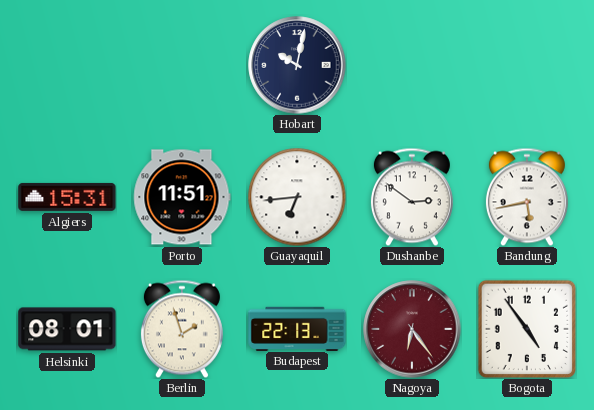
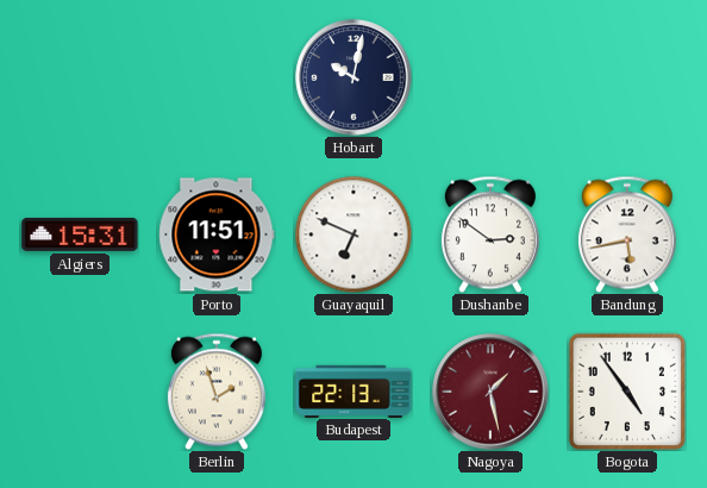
Guayaquil: 6:44 -> 6:49
Helsinki: 08:01 -> none
Nagoya: 6:24 -> 1:28
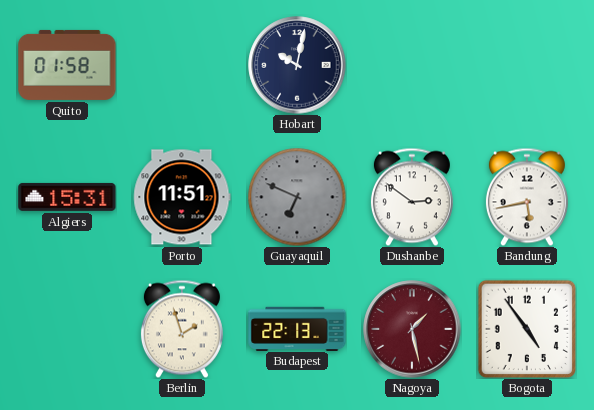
Quito: none -> 01:58
Guayaquil dial: white -> grey
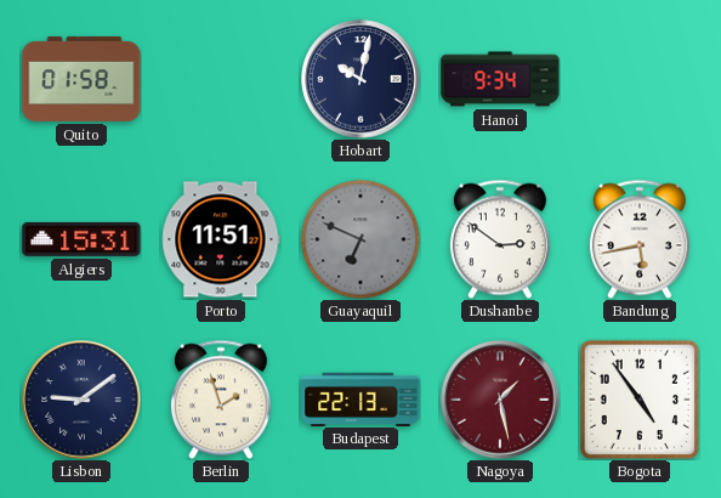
Hanoi: none -> 9:34
Lisbon: none -> 9:09
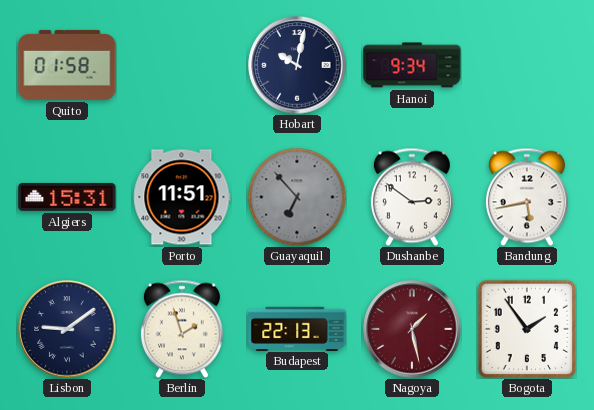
Guayaquil: 6:49 -> 6:53
Bogota: 4:54 -> 1:54
